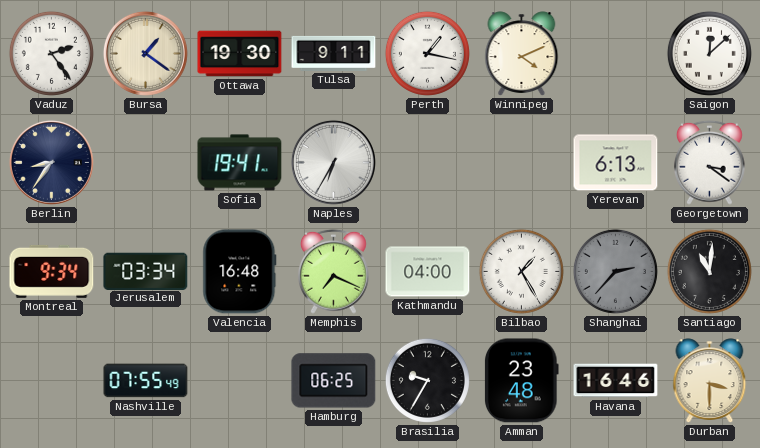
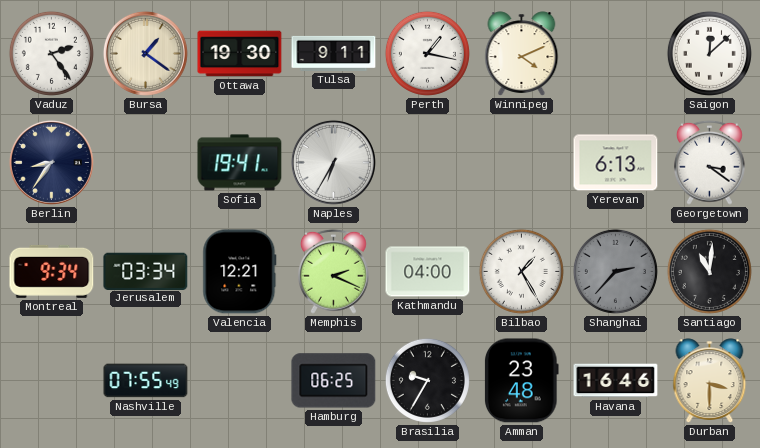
Valencia: 16:48 -> 12:21
Memphis: 7:19 -> 2:19
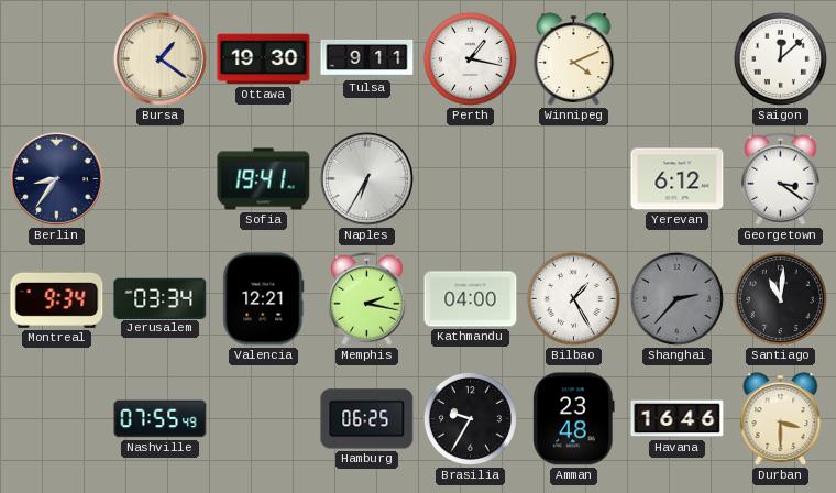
Vaduz: 2:24 -> none
Yerevan: 6:13 -> 6:12
Memphis: 2:19 -> 2:17
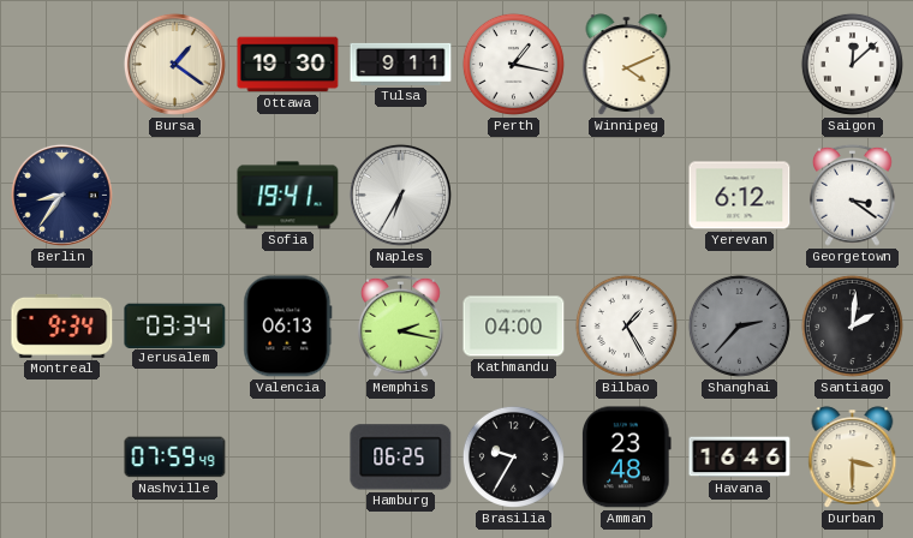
Valencia: 12:21 -> 06:13
Santiago: 11:01 -> 2:01
Nashville: 07:55 -> 07:59
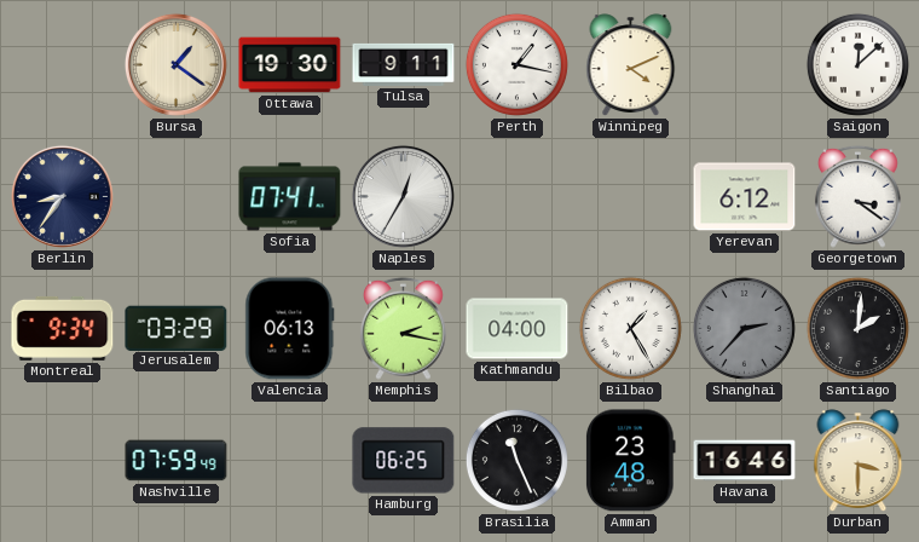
Sofia: 19:41 -> 07:41
Naples: 6:35 -> 12:35
Jerusalem: 03:34 -> 03:29
Brasilia: 9:35 -> 11:26
